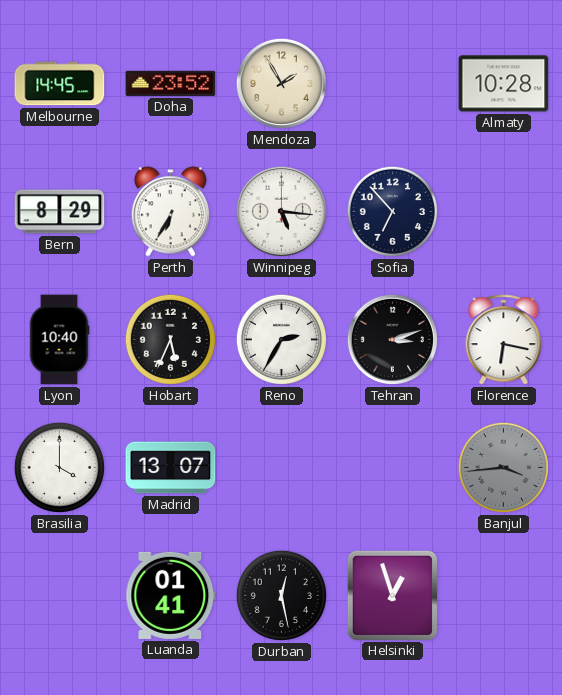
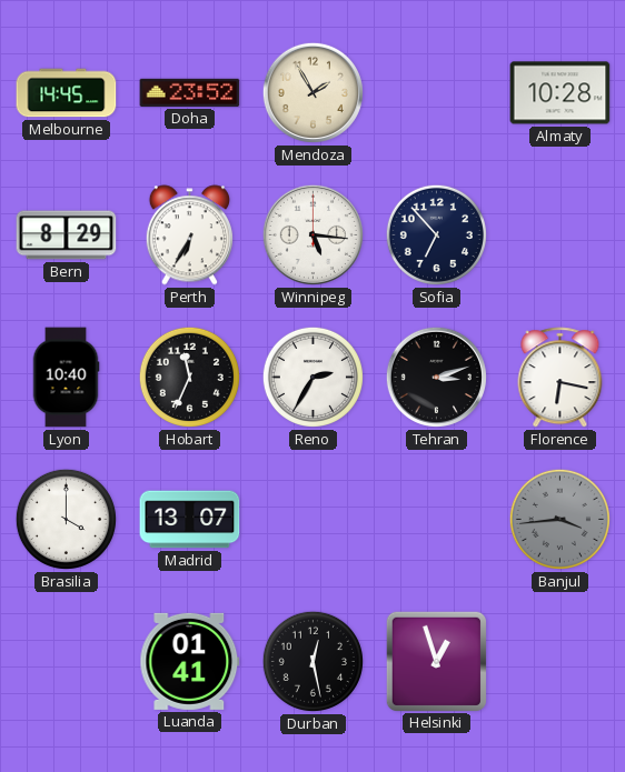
Hobart: 5:34 -> 11:34
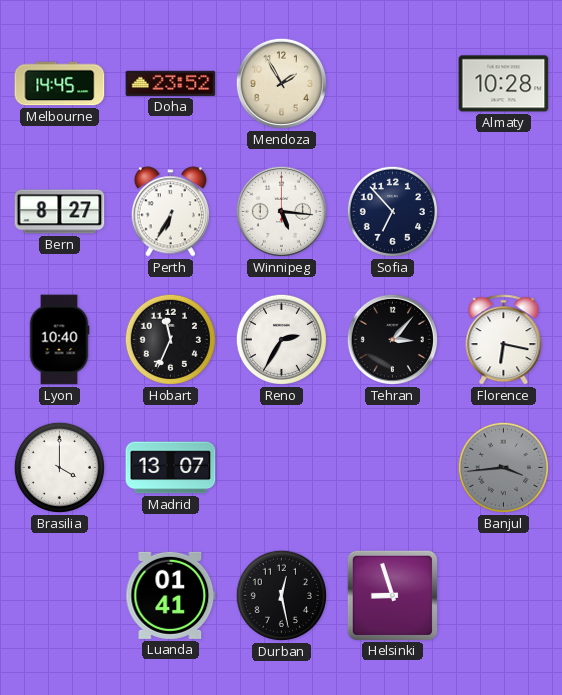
Bern: 8:29 -> 8:27
Tehran: 3:12 -> 3:07
Helsinki: 12:57 -> 8:57
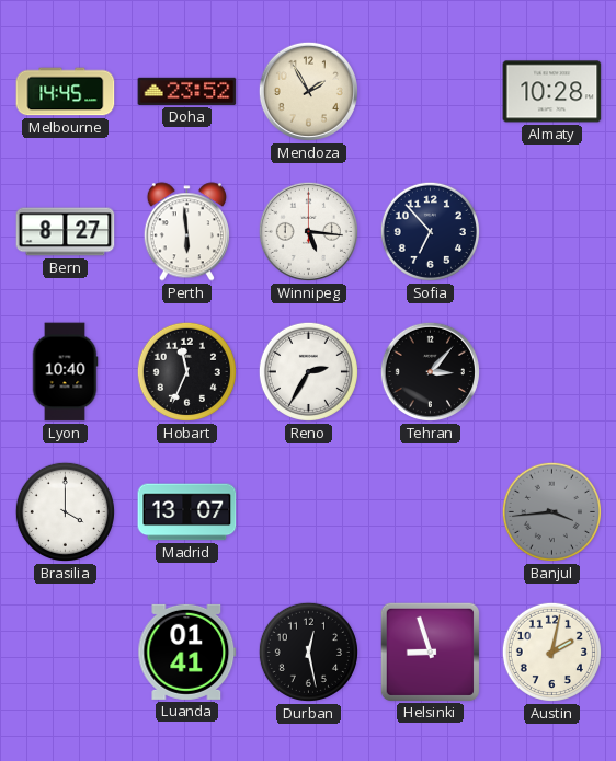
Perth: 6:35 -> 5:59
Florence: 6:17 -> none
Austin: none -> 2:02
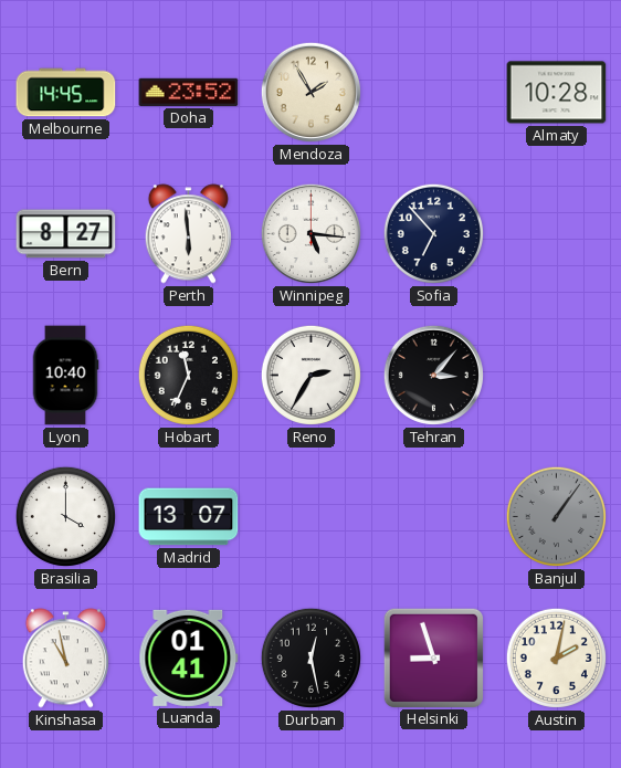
Banjul: 3:44 -> 1:06
Kinshasa: none -> 10:58
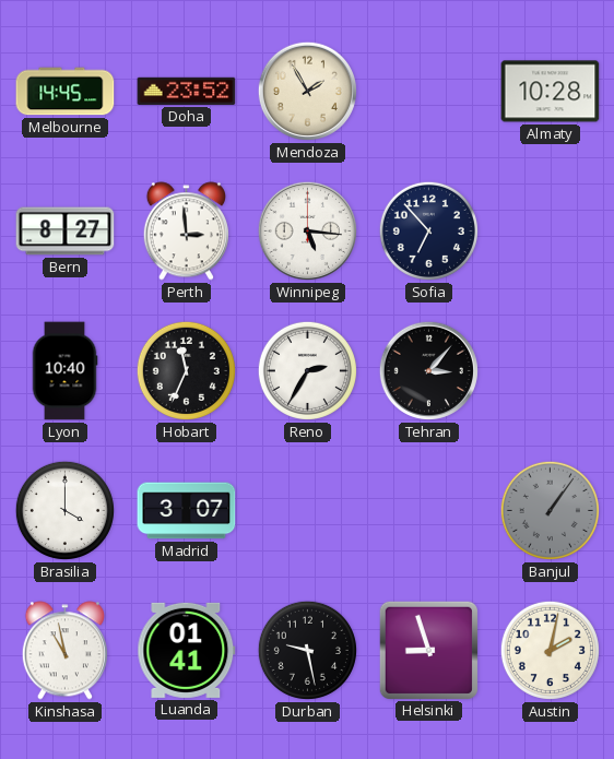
Perth: 5:59 -> 2:59
Madrid: 13:07 -> 3:07
Durban: 12:28 -> 9:28
